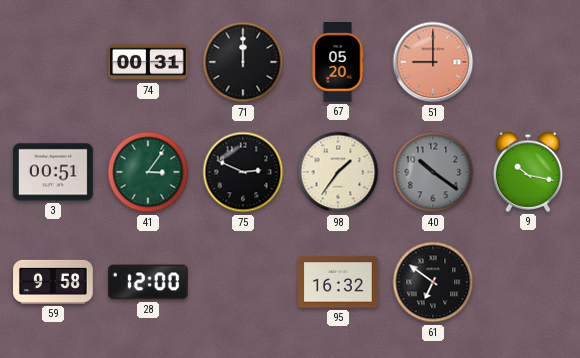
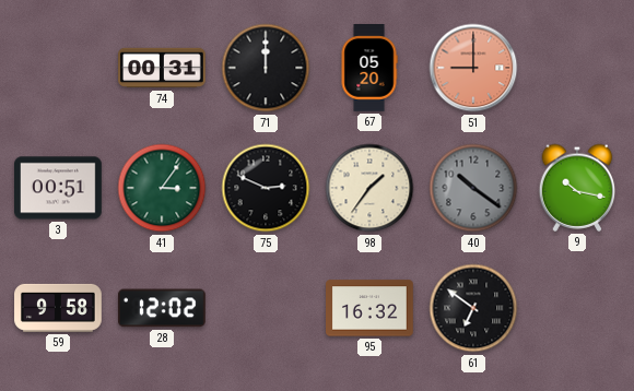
28: 12:00 -> 12:02
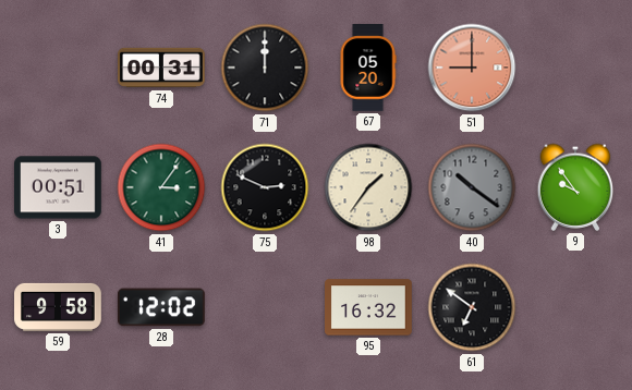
9: 10:17 -> 9:54
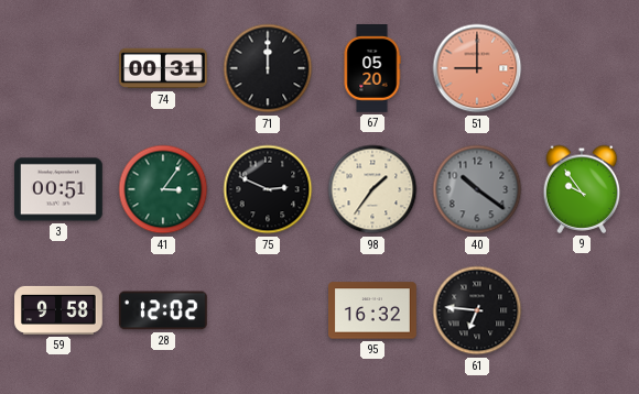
61: 6:51 -> 6:46
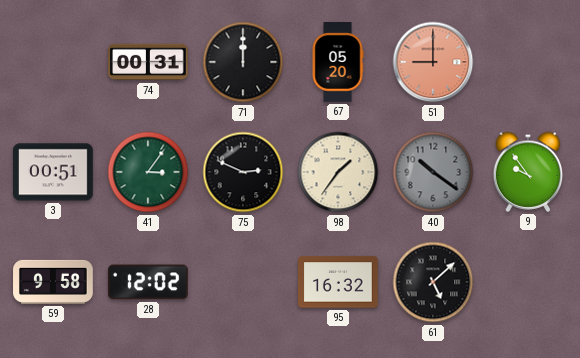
61: 6:46 -> 5:08
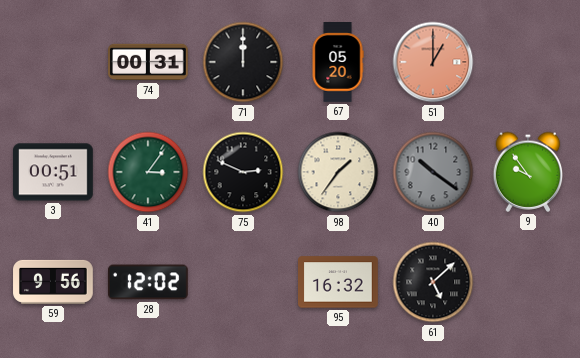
51: 9:00 -> 1:00
59: 9:58 -> 9:56
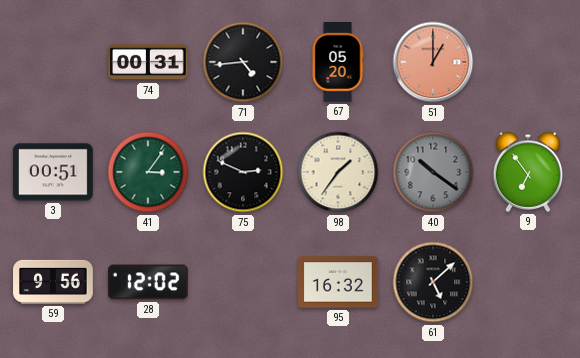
71: 12:00 -> 4:44
9: 9:54 -> 6:54
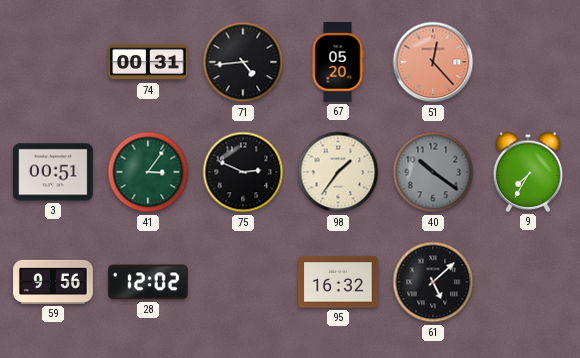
51: 1:00 -> 12:23
9: 6:54 -> 7:35
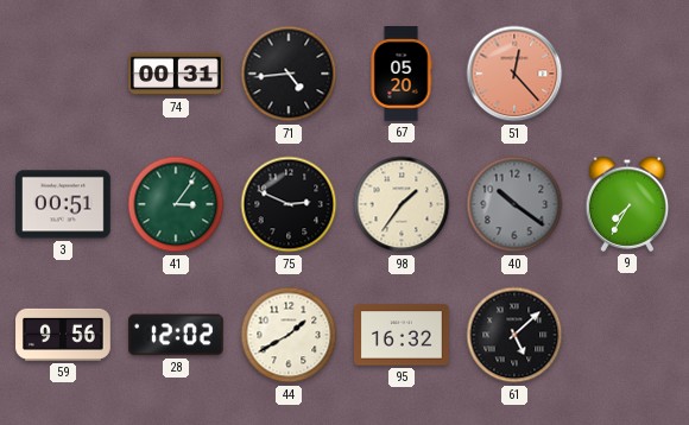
44: none -> 1:40
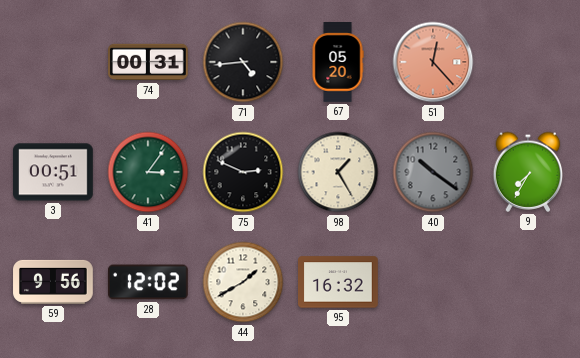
98: 1:36 -> 1:25
61: 5:08 -> none
